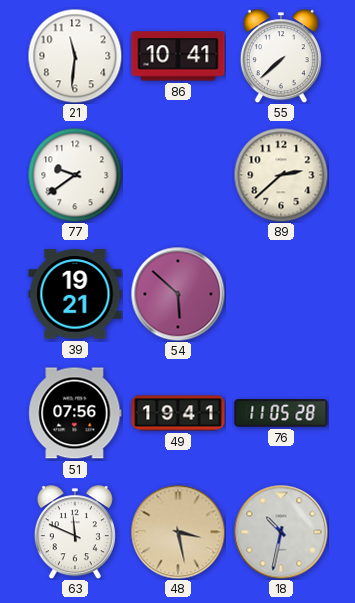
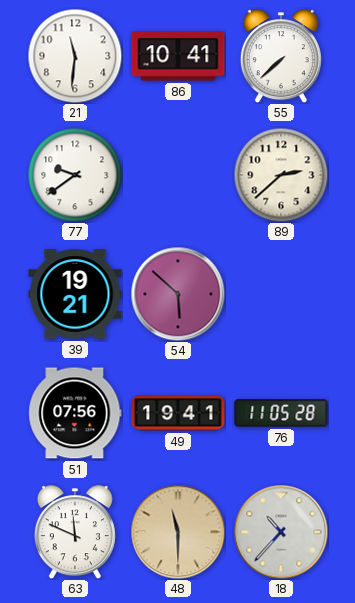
48: 3:28 -> 11:30
18: 10:32 -> 10:37
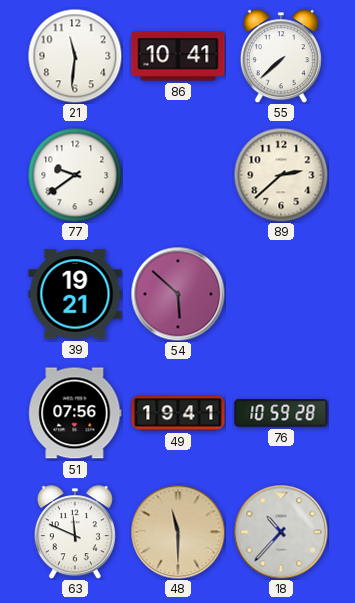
76: 11:05 -> 10:59
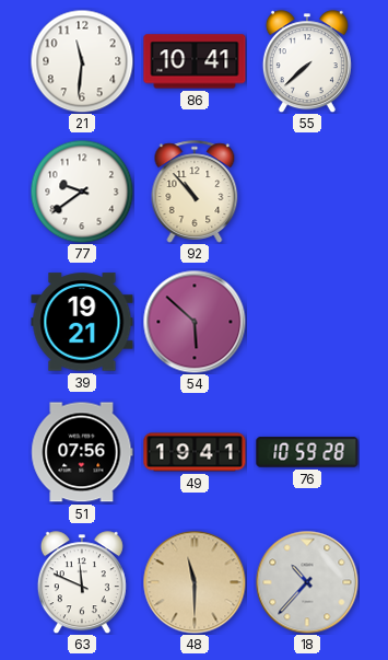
92: none -> 10:53
89: 2:38 -> none
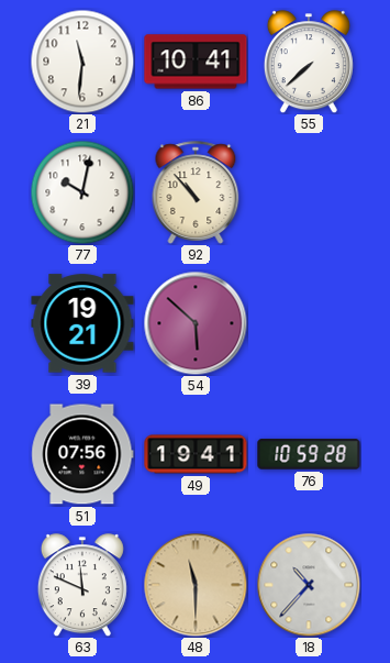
77: 9:39 -> 10:02
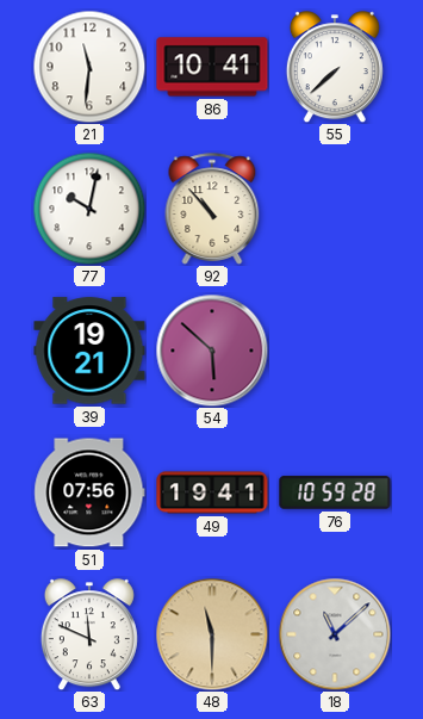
18: 10:37 -> 11:08
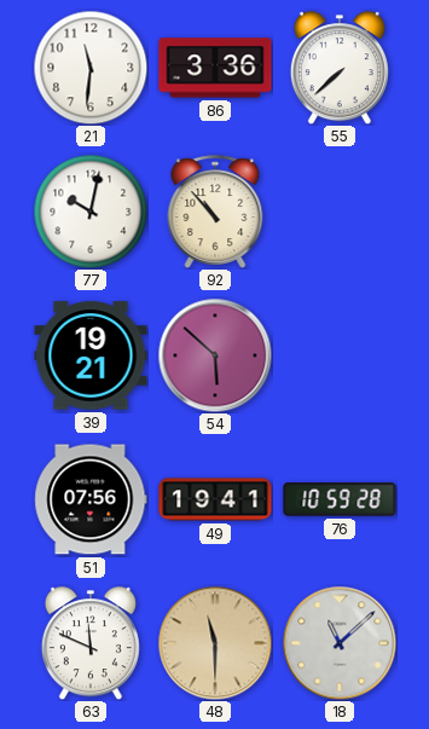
86: 10:41 -> 3:36
